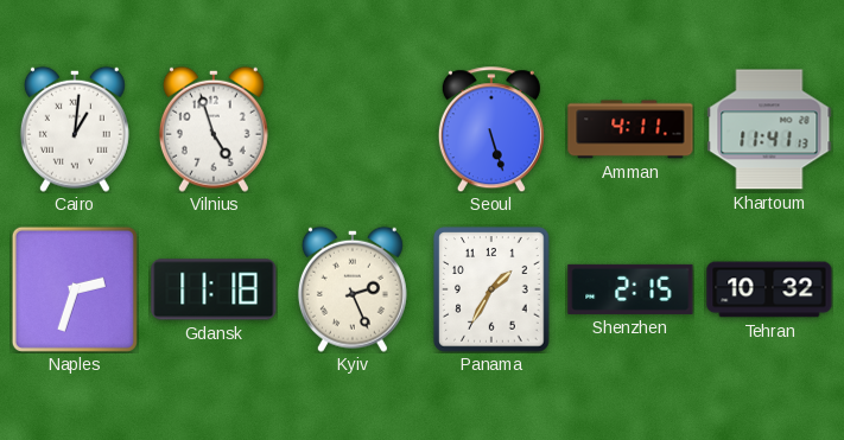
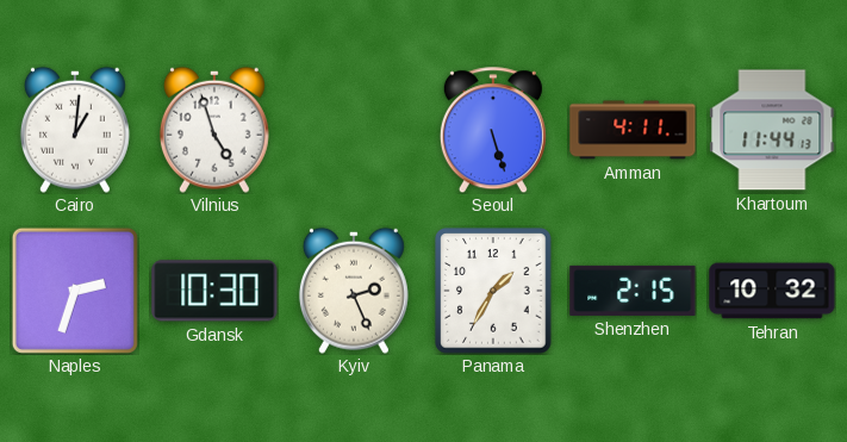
Khartoum: 11:41 -> 11:44
Gdansk: 11:18 -> 10:30
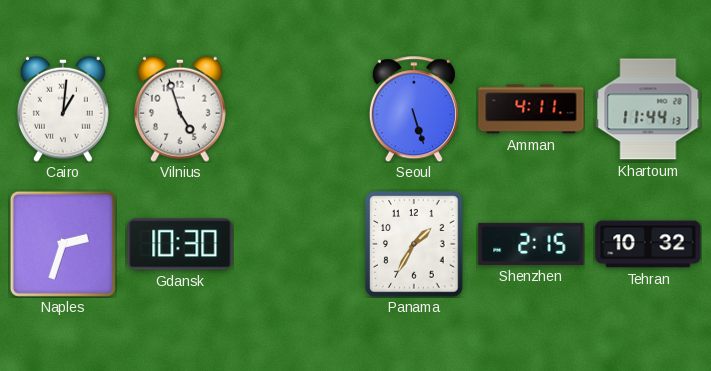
Kyiv: 2:26 -> none
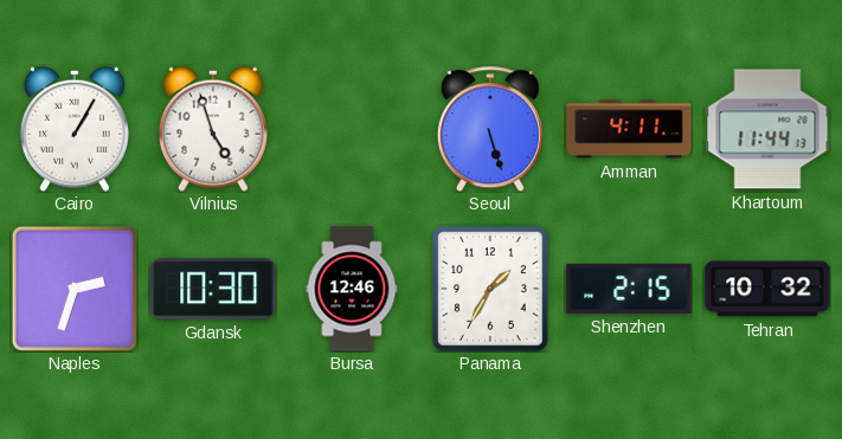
Cairo: 1:01 -> 1:05
Bursa: none -> 12:46
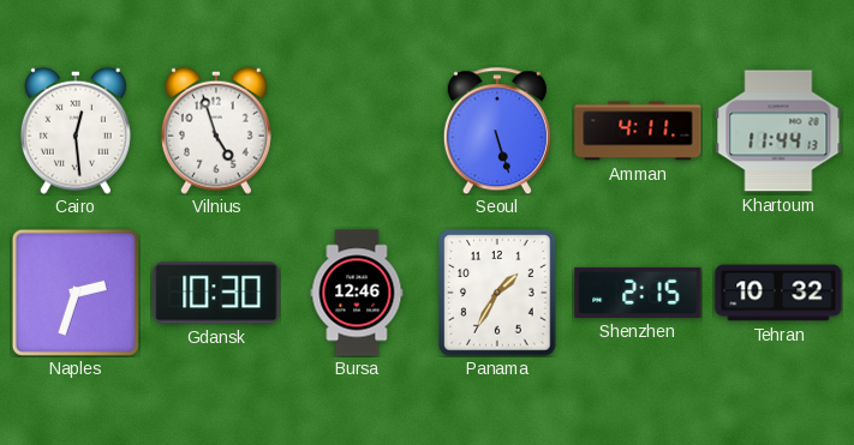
Cairo: 1:05 -> 12:29
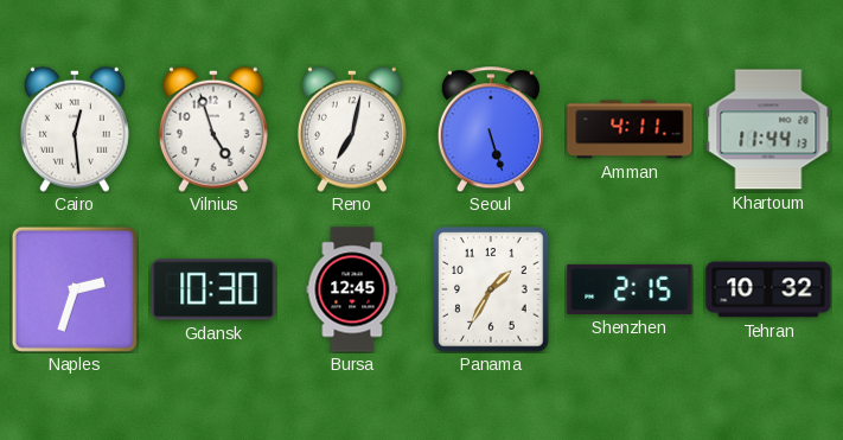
Reno: none -> 7:02
Bursa: 12:46 -> 12:45
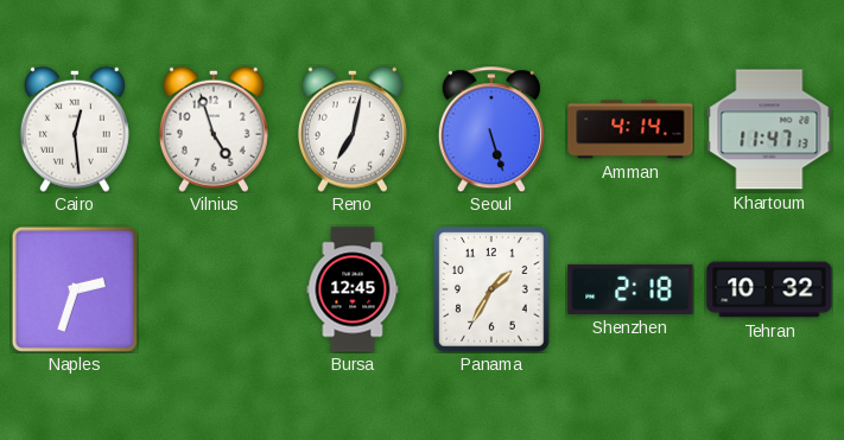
Amman: 4:11 -> 4:14
Khartoum: 11:44 -> 11:47
Gdansk: 10:30 -> none
Shenzhen: 2:15 -> 2:18
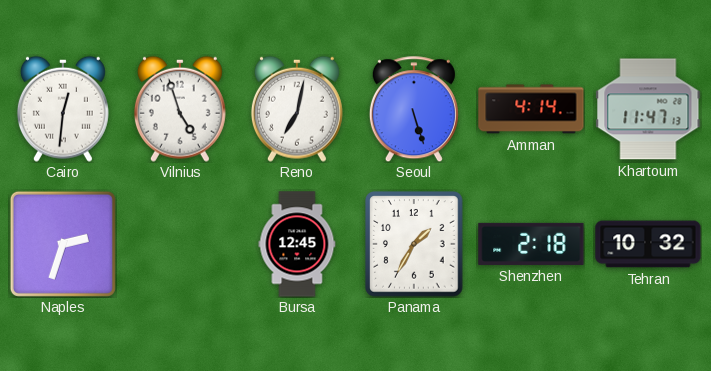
Cairo: 12:29 -> 12:31
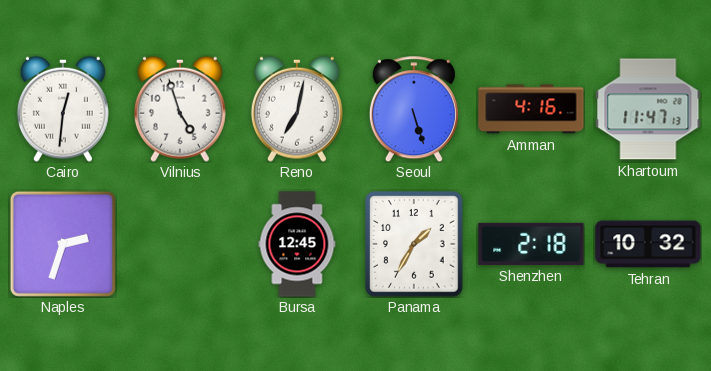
Amman: 4:14 -> 4:16
